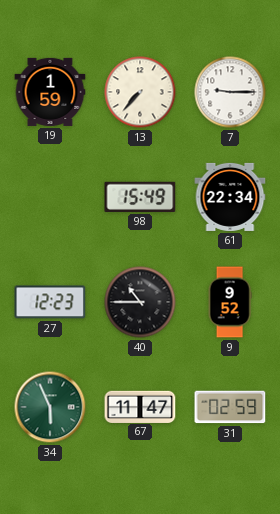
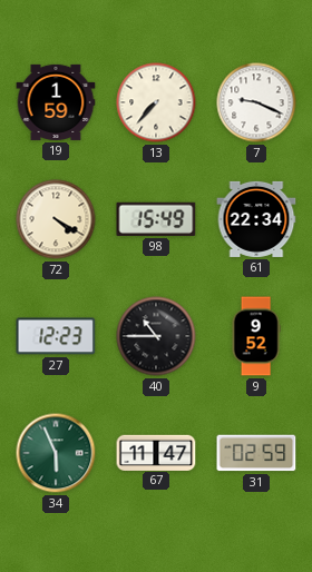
7: 9:15 -> 9:19
72: none -> 4:20
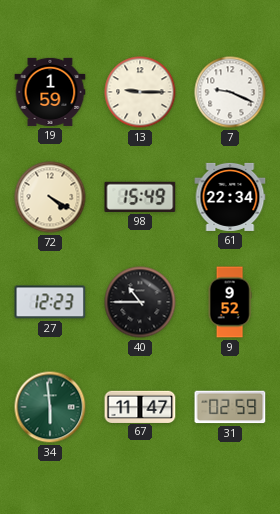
13: 7:37 -> 9:15
34: 5:56 -> 5:59
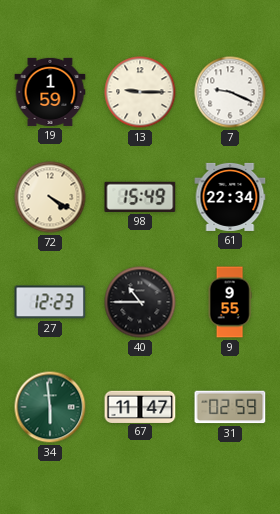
9: 9:52 -> 9:55
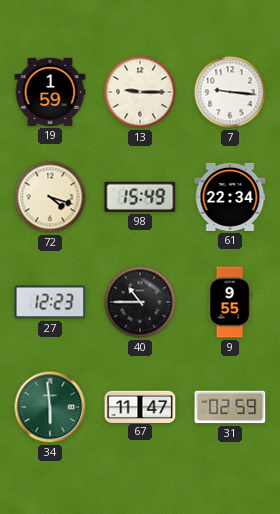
7: 9:19 -> 9:16
72: 4:20 -> 4:18
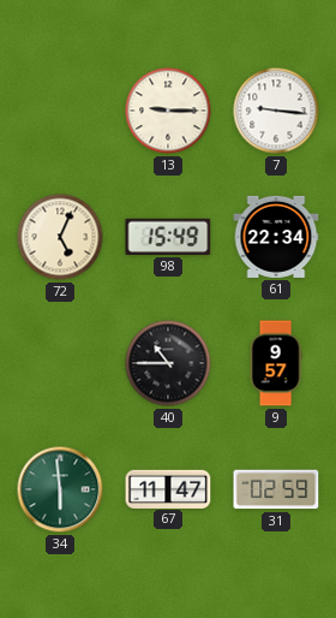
19: 1:59 -> none
72: 4:18 -> 5:04
27: 12:23 -> none
9: 9:55 -> 9:57
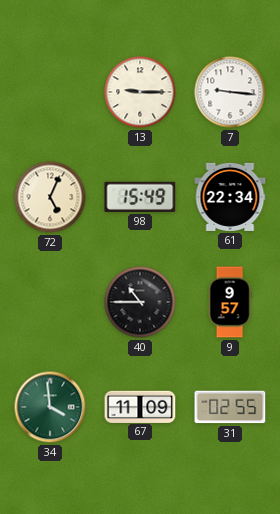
34: 5:59 -> 3:59
67: 11:47 -> 11:09
31: 02:59 -> 02:55
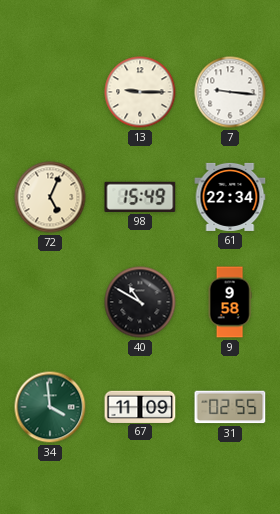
40: 10:45 -> 10:50
9: 9:57 -> 9:58
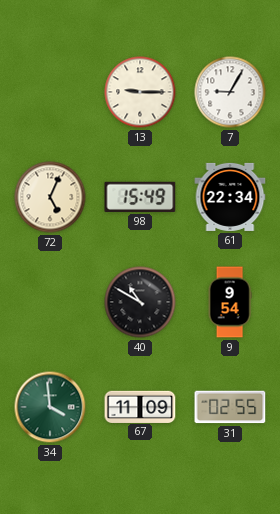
7: 9:16 -> 9:05
9: 9:58 -> 9:54
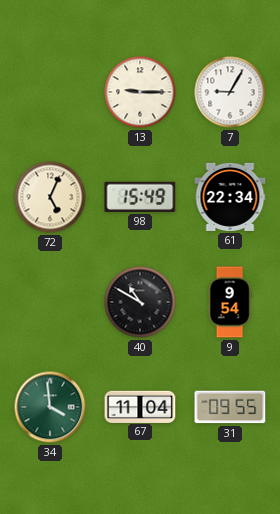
67: 11:09 -> 11:04
31: 02:55 -> 09:55
